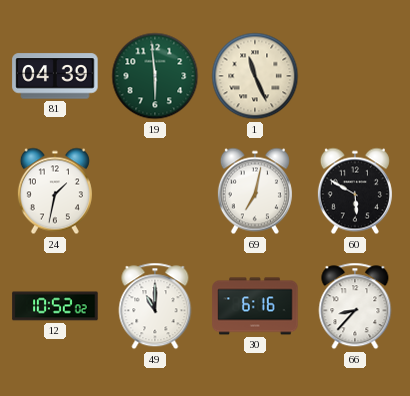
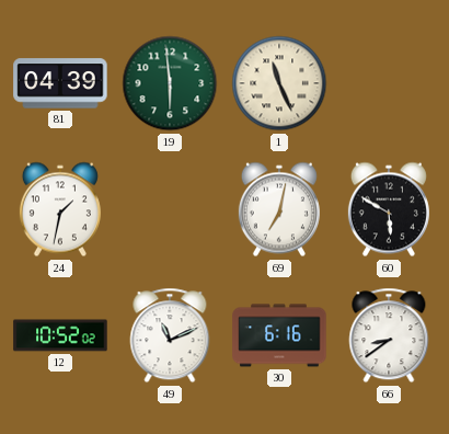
49: 11:00 -> 11:11
66: 8:37 -> 8:39
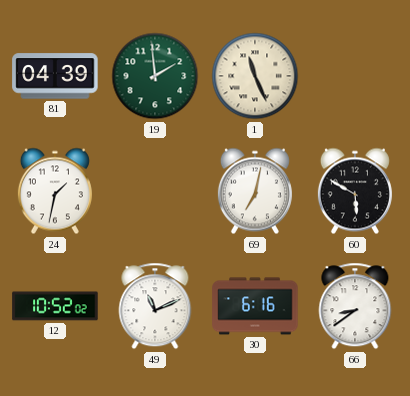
19: 5:59 -> 1:59
